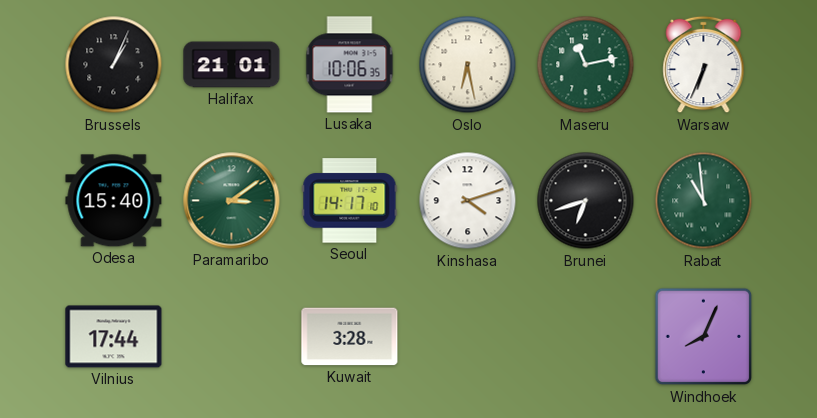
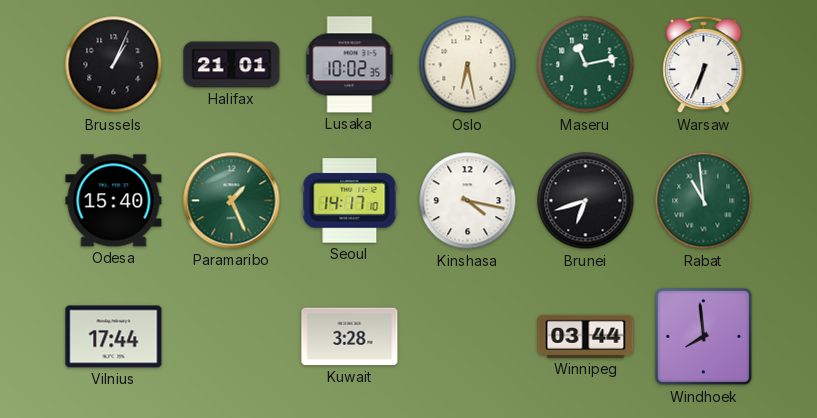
Lusaka: 10:06 -> 10:02
Paramaribo: 3:09 -> 1:26
Kinshasa: 4:12 -> 4:17
Winnipeg: none -> 03:44
Windhoek: 8:04 -> 7:59
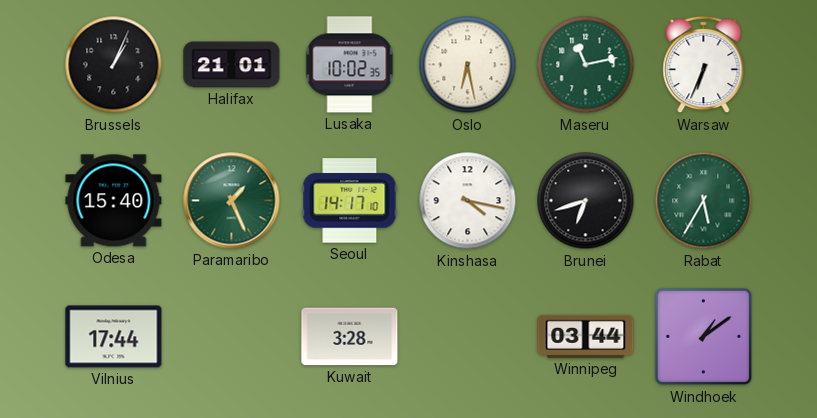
Rabat: 10:59 -> 5:35
Windhoek: 7:59 -> 1:09
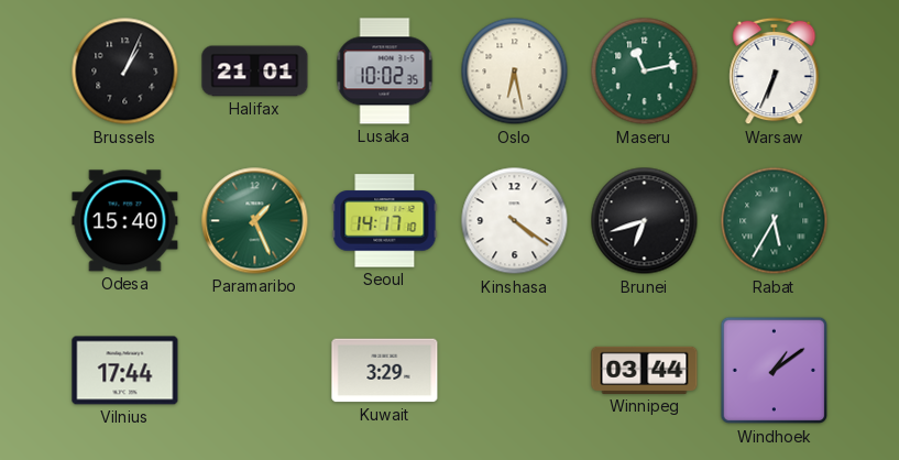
Kinshasa: 4:17 -> 4:21
Kuwait: 3:28 -> 3:29
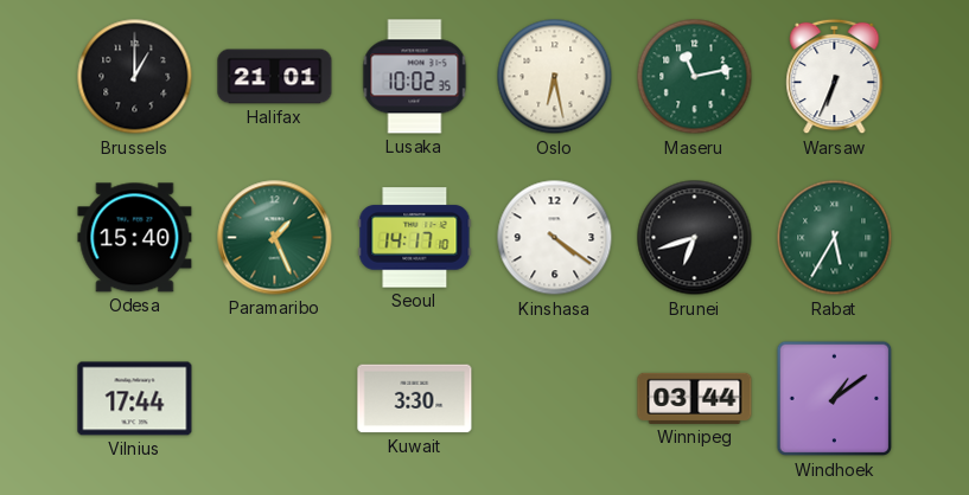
Brussels: 1:04 -> 1:00
Kuwait: 3:29 -> 3:30
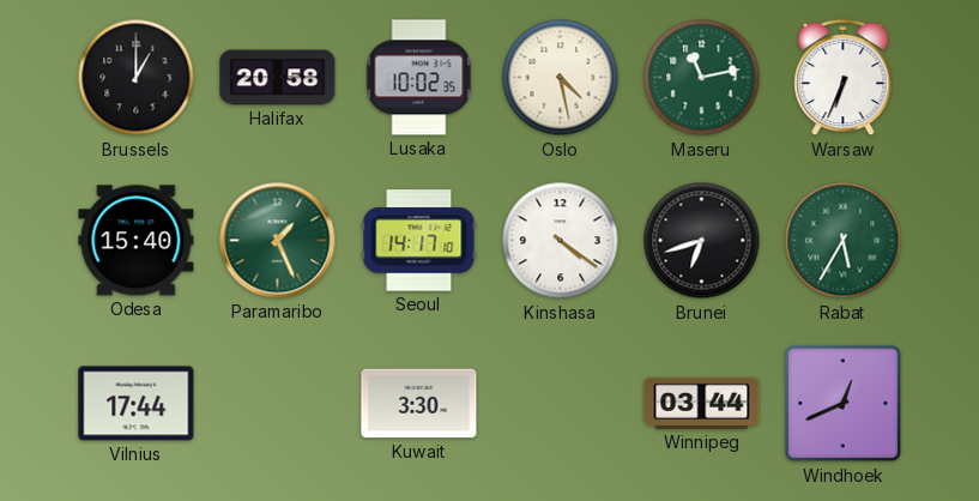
Halifax: 21:01 -> 20:58
Oslo: 6:28 -> 4:28
Windhoek: 1:09 -> 12:41
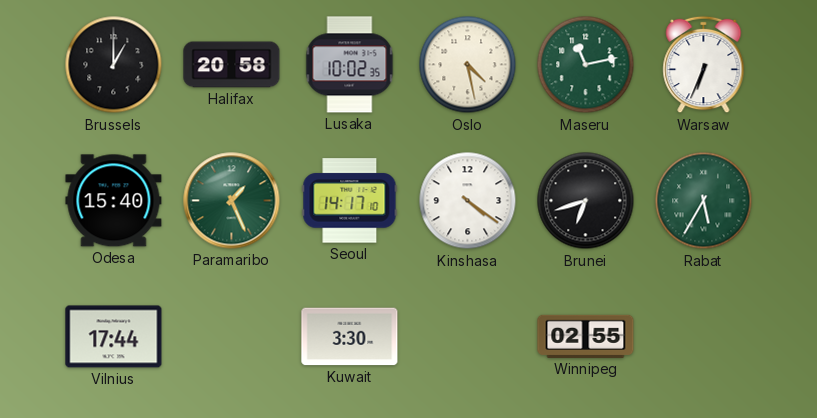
Winnipeg: 03:44 -> 02:55
Windhoek: 12:41 -> none
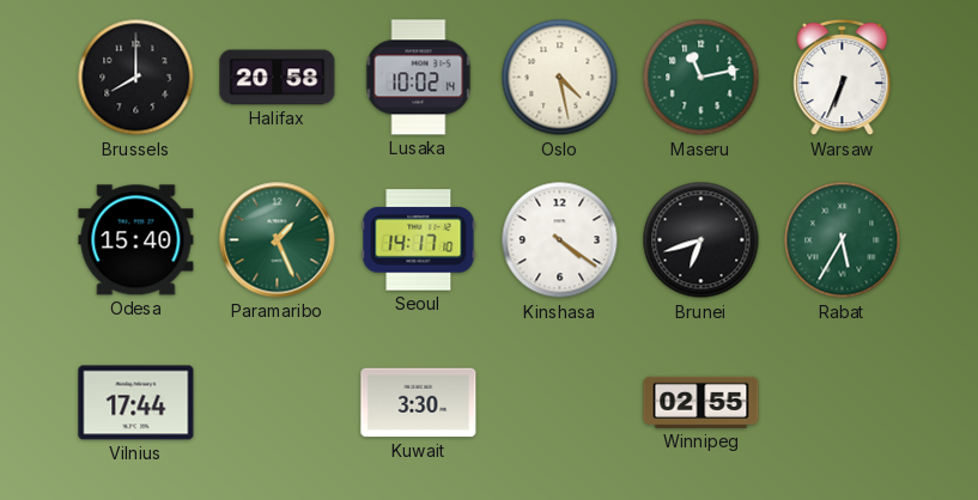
Brussels: 1:00 -> 8:00
Lusaka: 10:02:35 -> 10:02:14
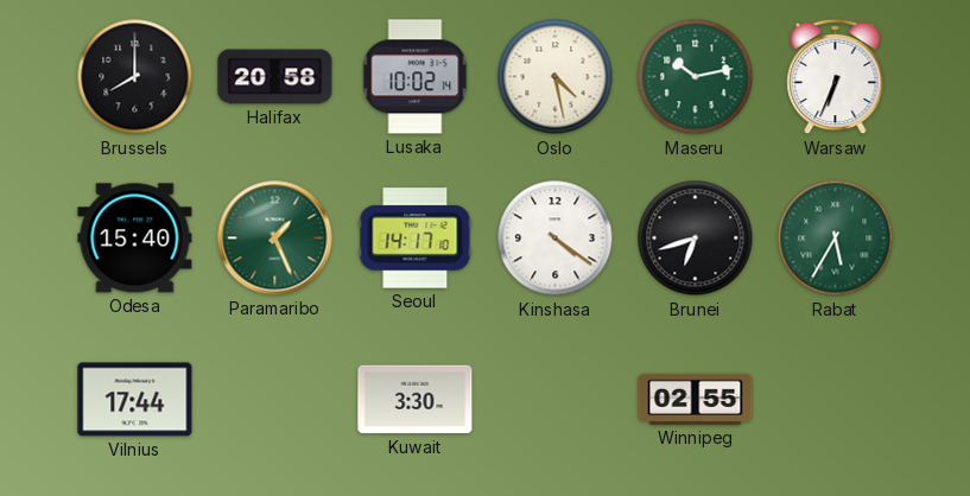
Maseru: 11:13 -> 10:13
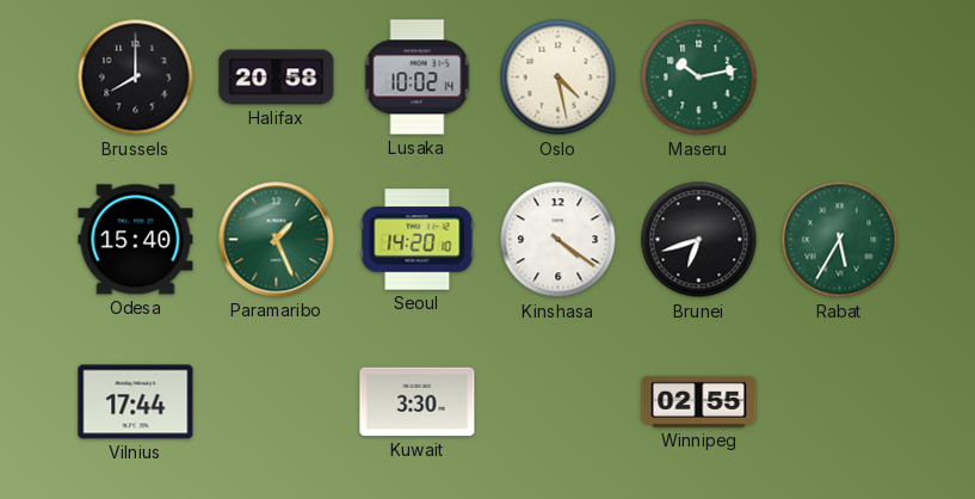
Warsaw: 6:34 -> none
Seoul: 14:17 -> 14:20
